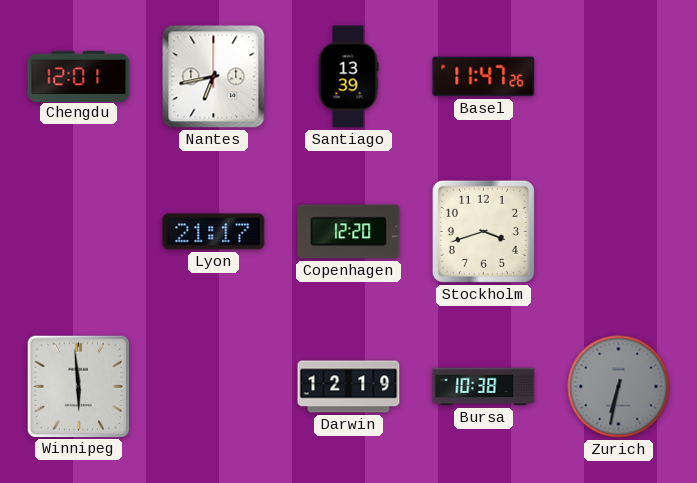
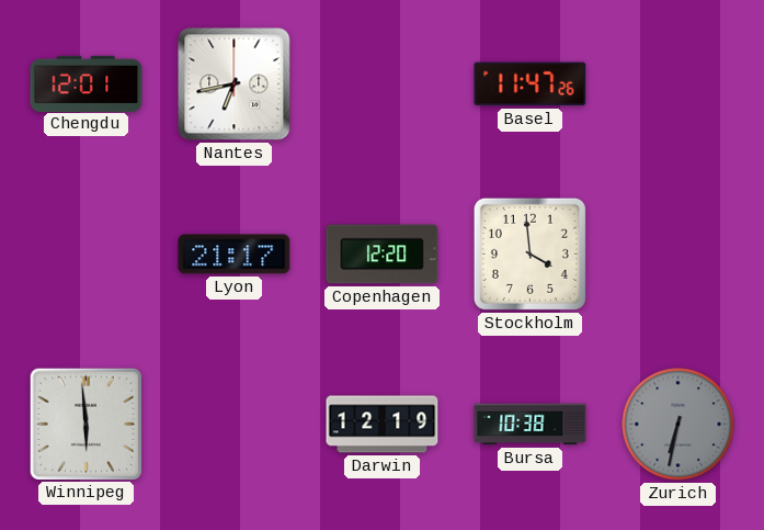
Santiago: 13:39 -> none
Stockholm: 3:42 -> 3:59
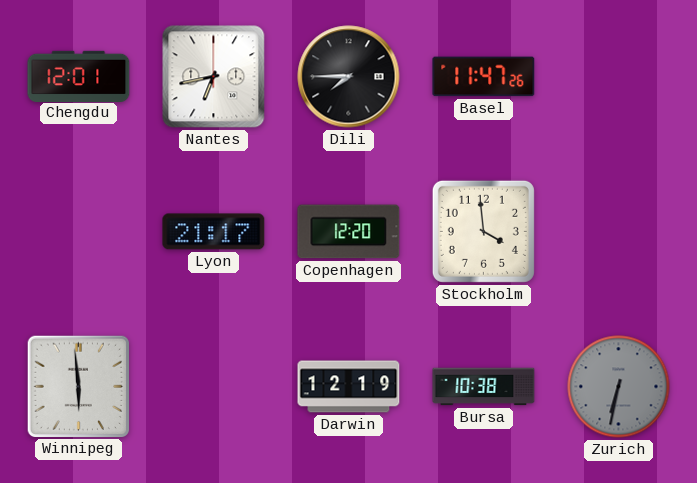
Dili: none -> 7:45
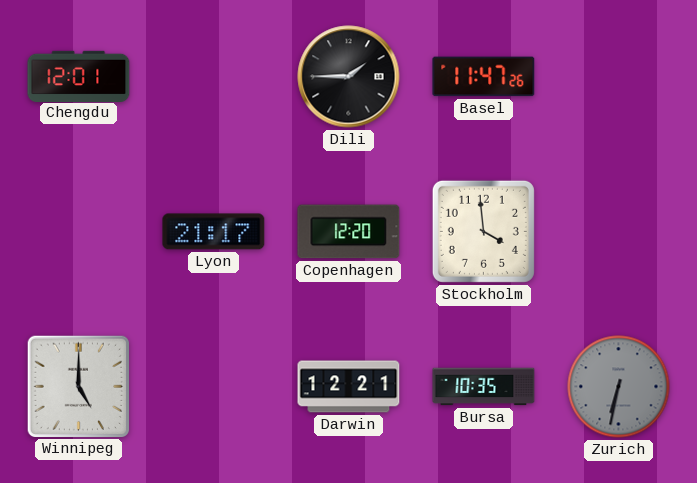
Nantes: 6:43 -> none
Dili: 7:45 -> 1:45
Winnipeg: 5:59 -> 5:00
Darwin: 12:19 -> 12:21
Bursa: 10:38 -> 10:35
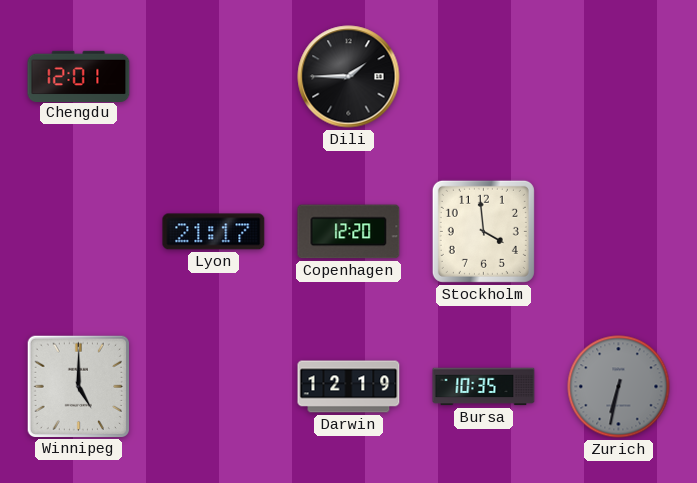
Basel: 11:47 -> none
Darwin: 12:21 -> 12:19
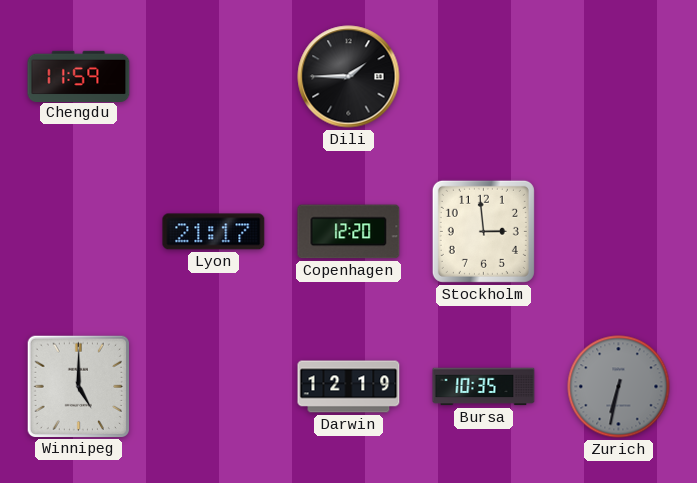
Chengdu: 12:01 -> 11:59
Stockholm: 3:59 -> 2:59
